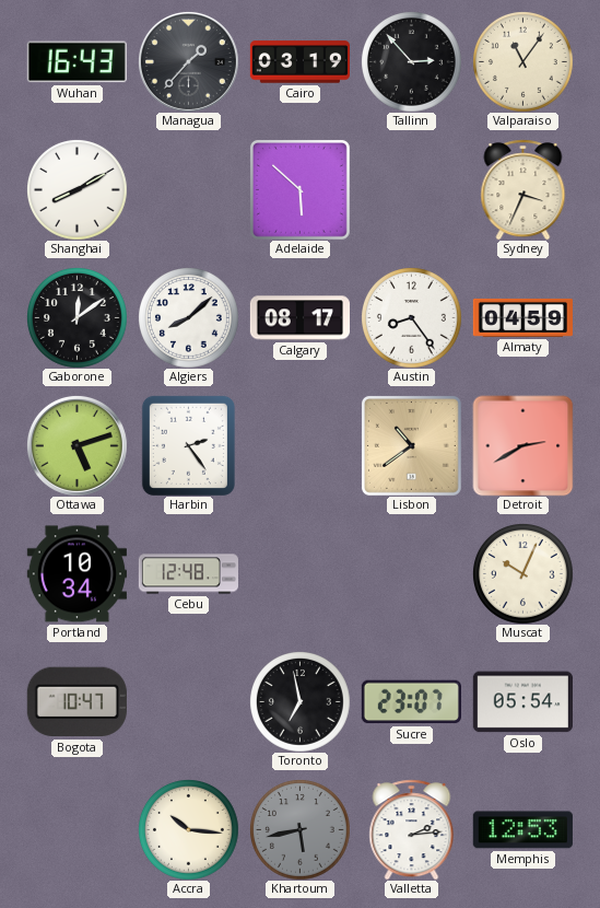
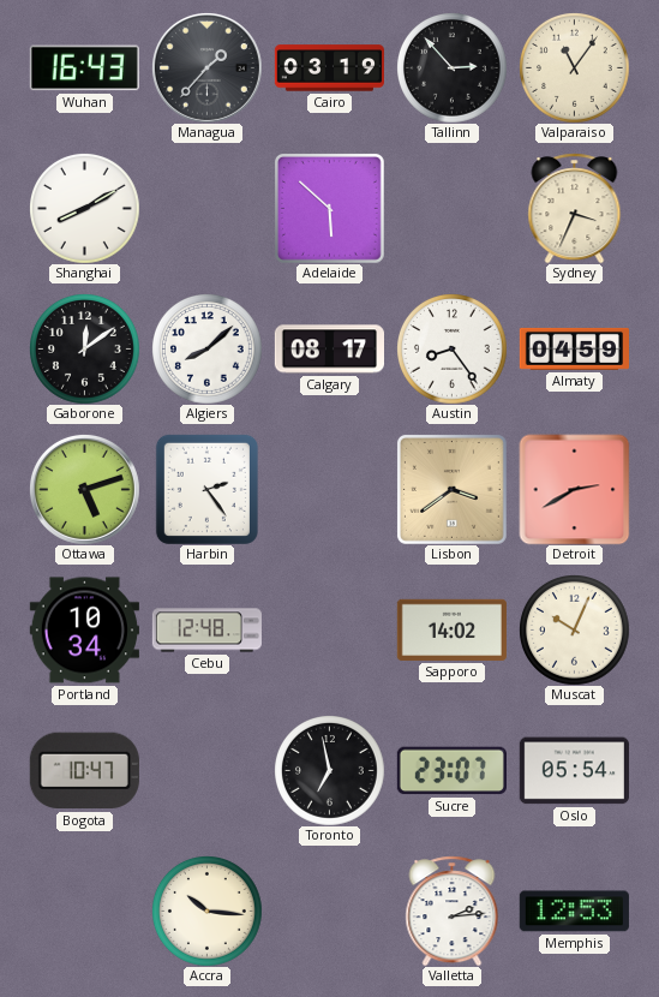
Lisbon: 10:39 -> 3:39
Sapporo: none -> 14:02
Khartoum: 5:43 -> none
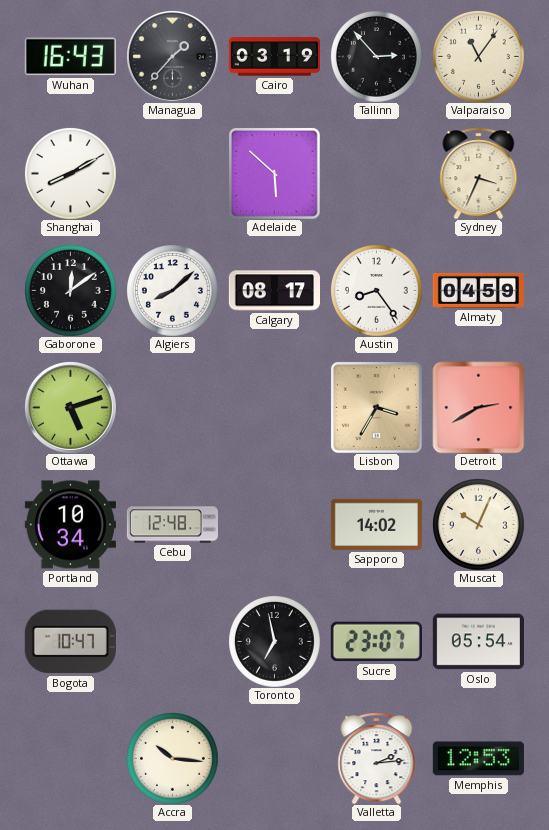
Harbin: 2:24 -> none
Lisbon: 3:39 -> 3:35
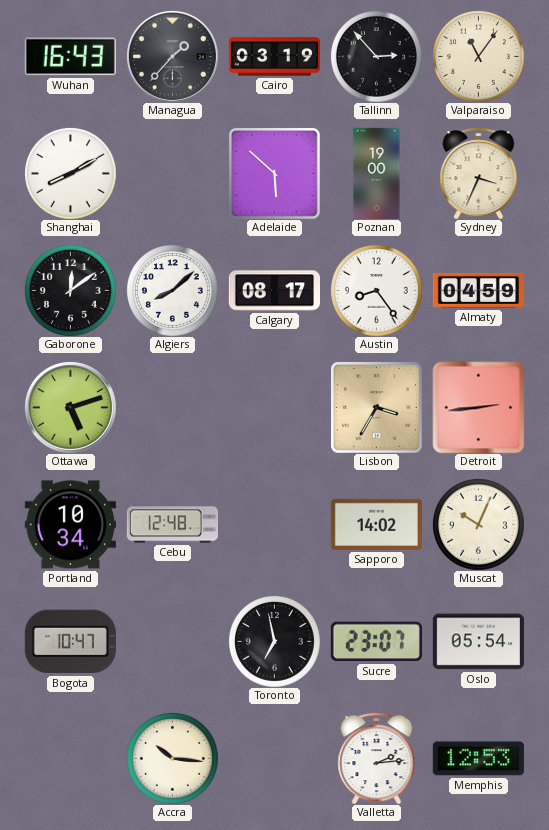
Poznan: none -> 19:00
Detroit: 2:40 -> 2:44
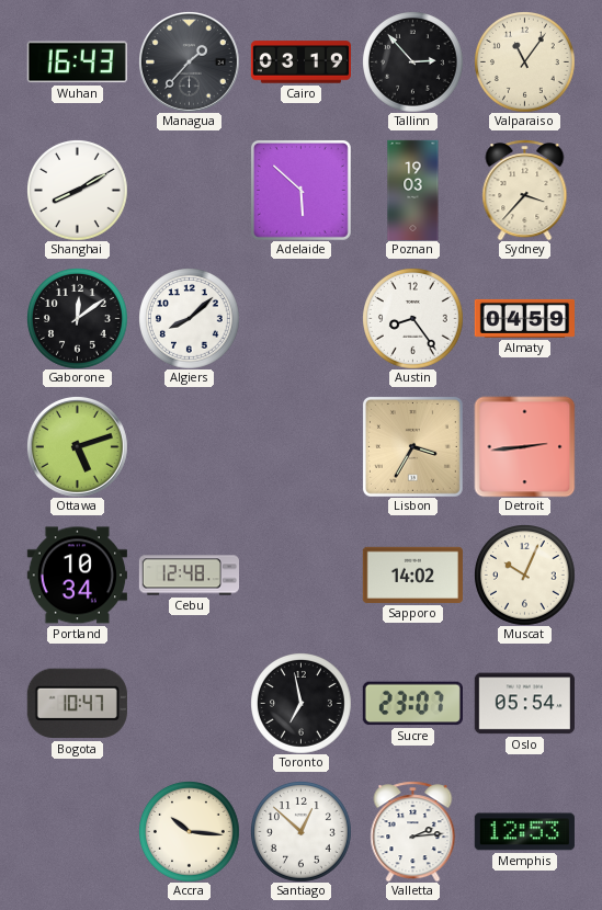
Poznan: 19:00 -> 19:03
Sydney: 3:34 -> 3:37
Calgary: 08:17 -> none
Santiago: none -> 12:52
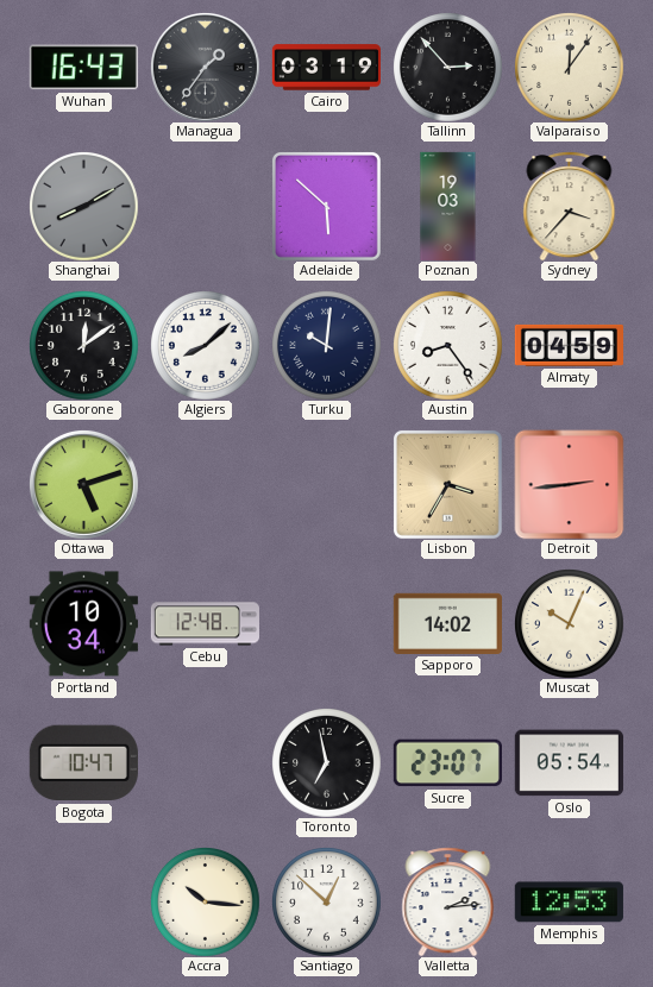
Managua: 1:37 -> 1:36
Valparaiso: 11:06 -> 12:06
Shanghai dial: white -> grey
Turku: none -> 10:01
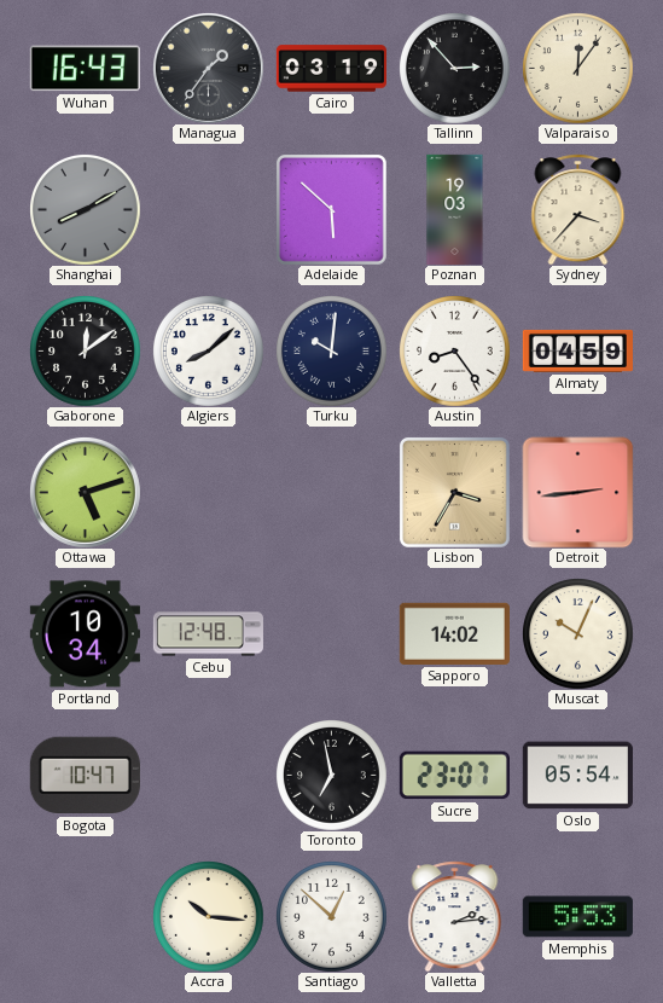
Memphis: 12:53 -> 5:53
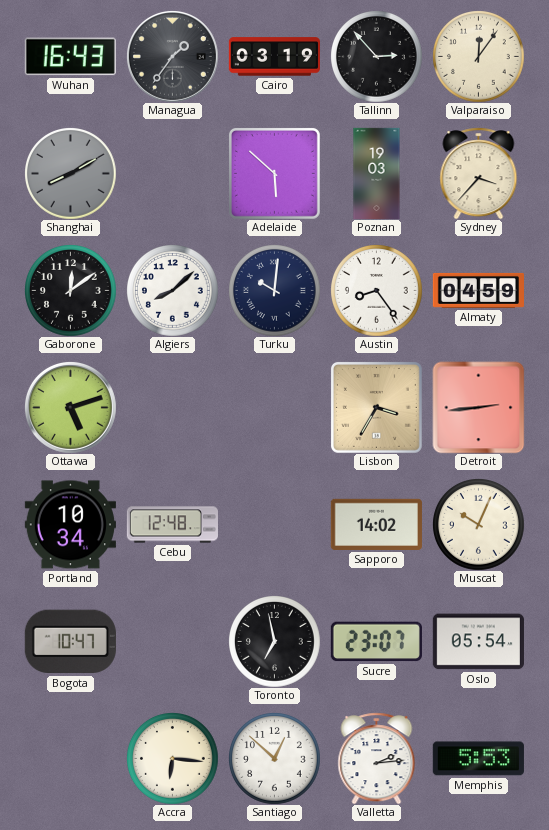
Accra: 10:16 -> 6:16
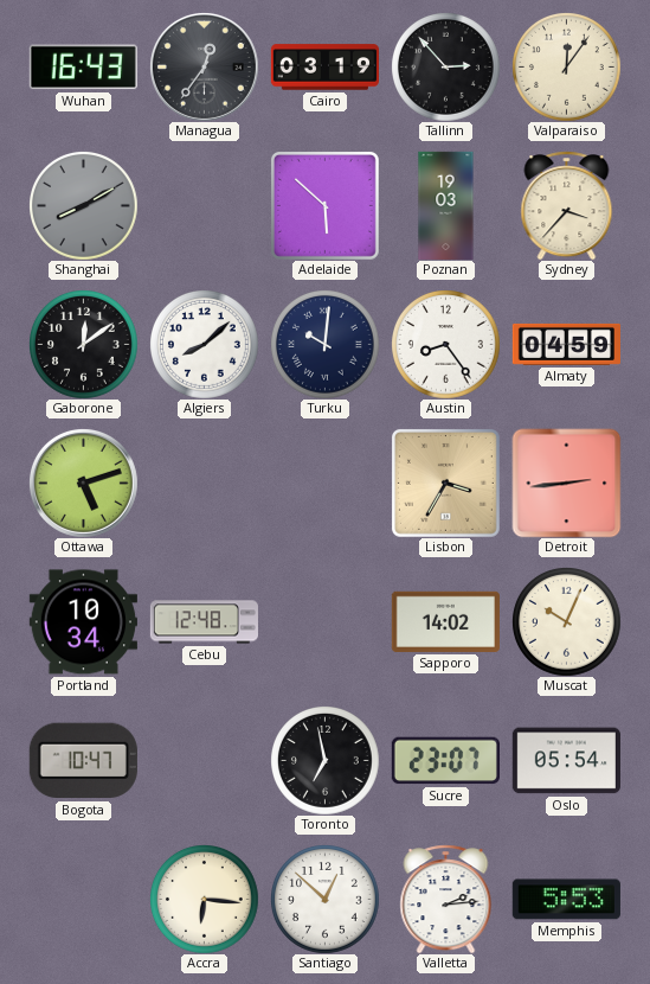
Managua: 1:36 -> 12:36
